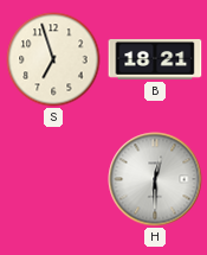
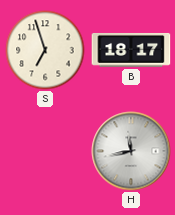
B: 18:21 -> 18:17
H: 12:30 -> 11:43
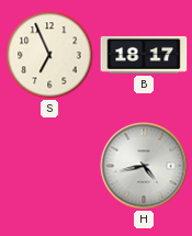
S: 6:57 -> 6:56
H: 11:43 -> 4:43
